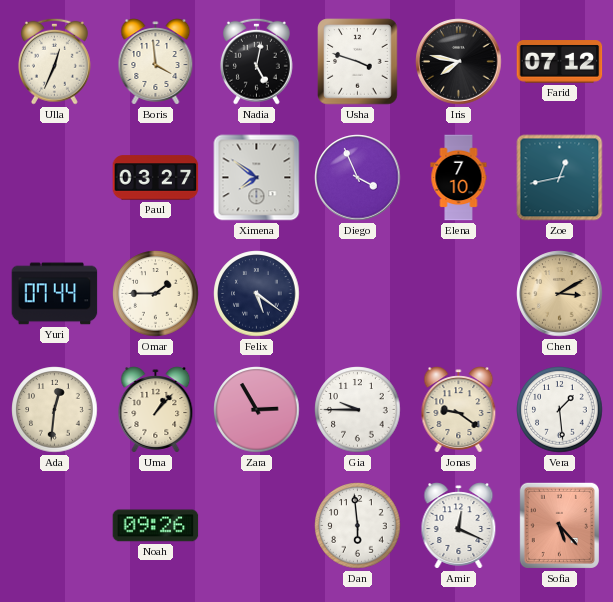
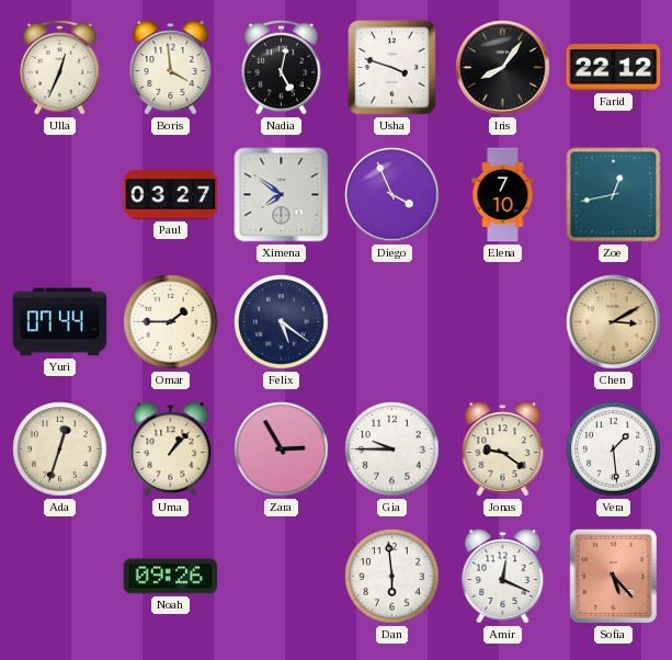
Iris: 7:47 -> 8:06
Farid: 07:12 -> 22:12
Ada: 12:31 -> 12:33
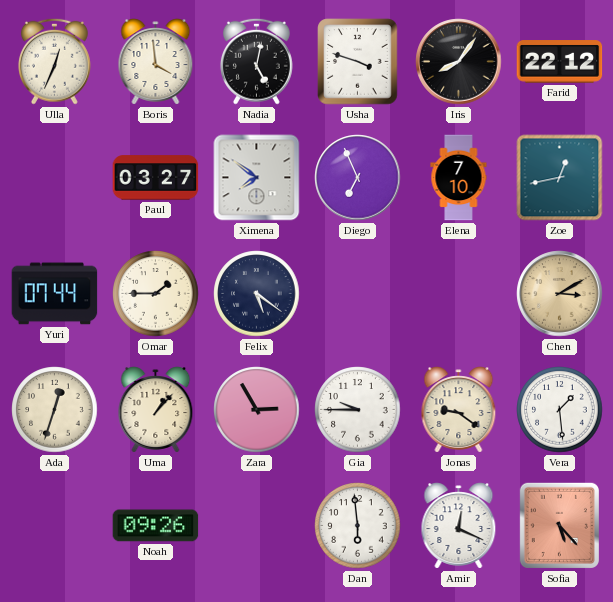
Diego: 3:56 -> 6:56
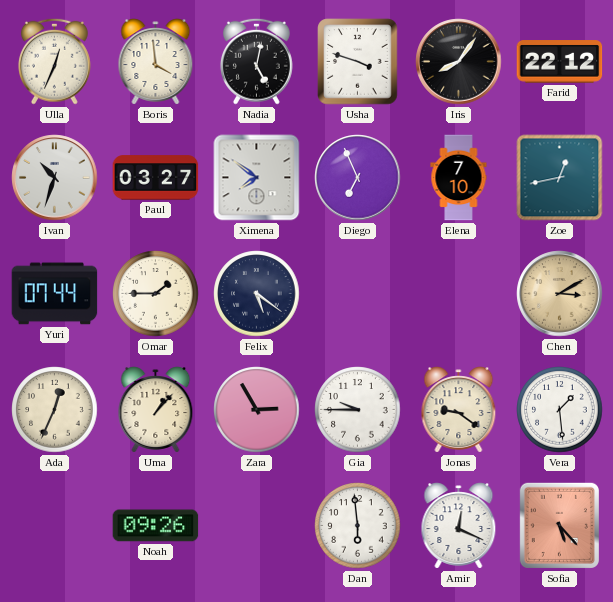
Ivan: none -> 10:33
Ada: 12:33 -> 12:34
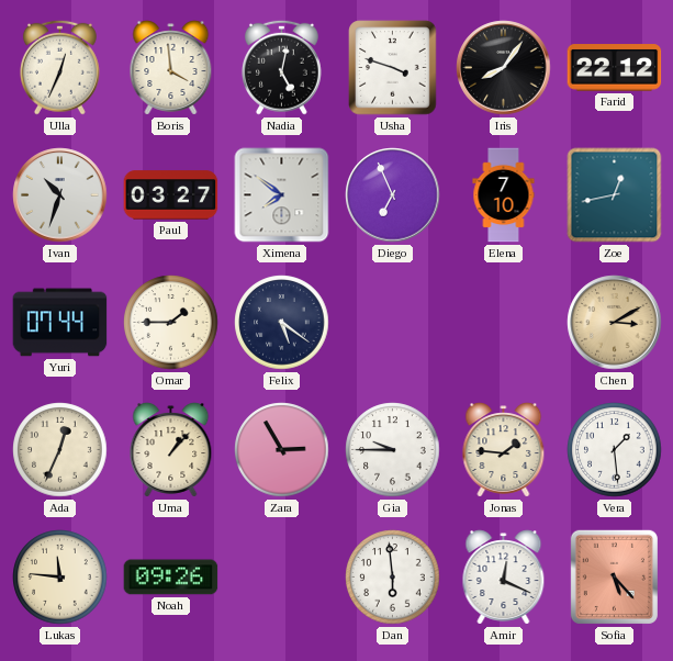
Jonas: 9:21 -> 1:46
Lukas: none -> 11:46
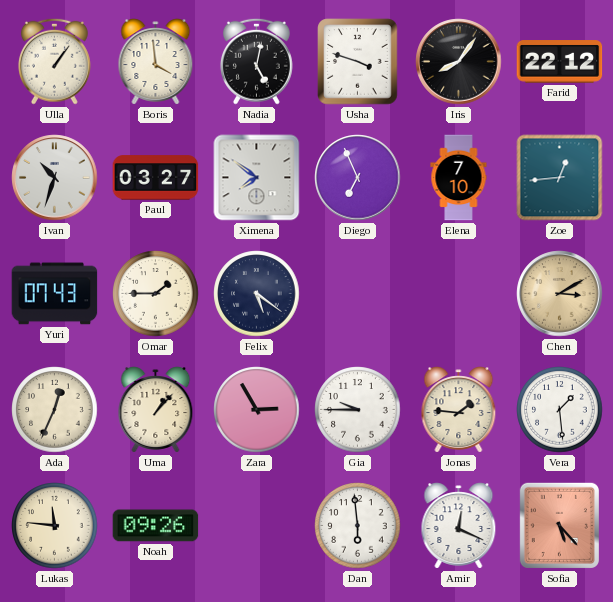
Ulla: 12:34 -> 1:06
Zoe: 12:43 -> 12:44
Yuri: 07:44 -> 07:43
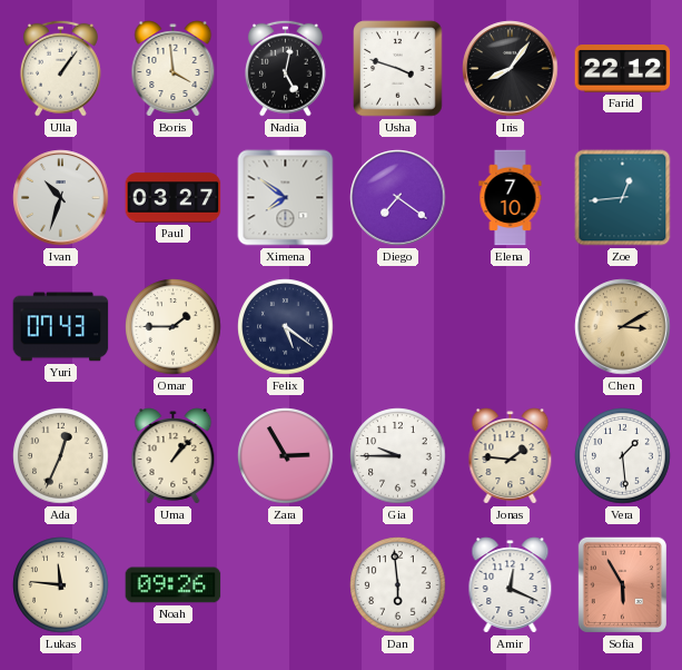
Diego: 6:56 -> 7:21
Sofia: 5:23 -> 5:55
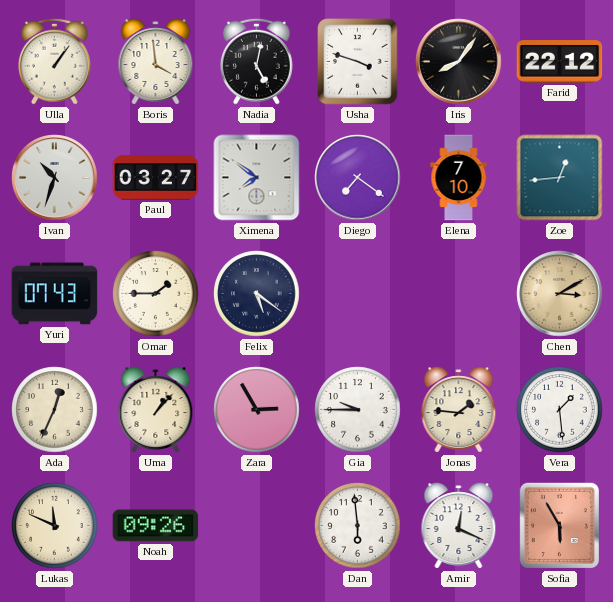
Lukas: 11:46 -> 11:49
